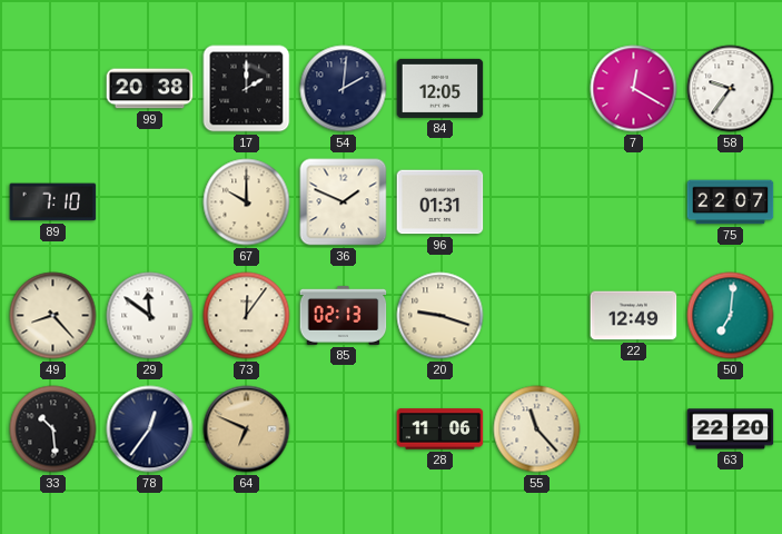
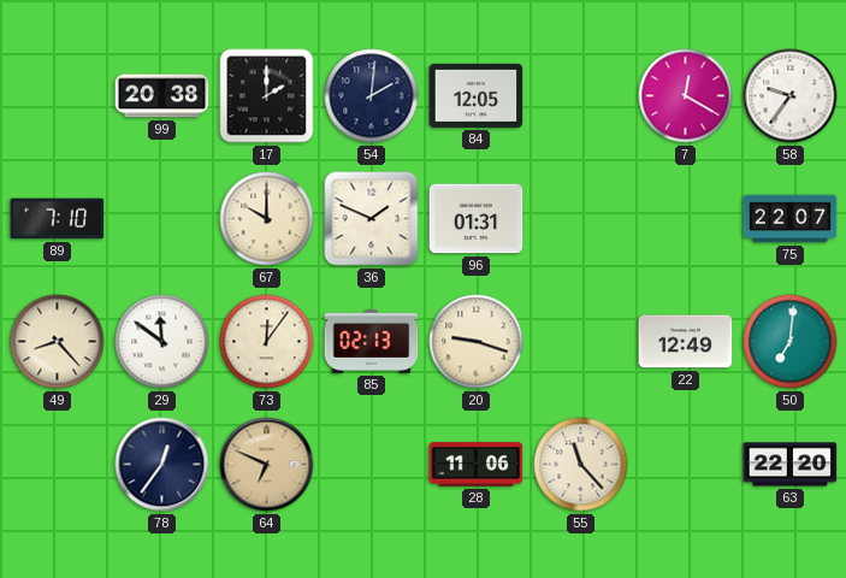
33: 10:29 -> none
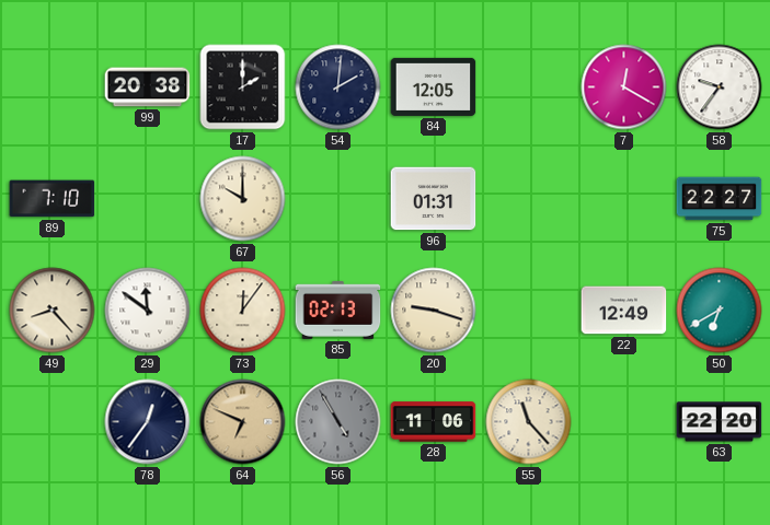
36: 1:49 -> none
75: 22:07 -> 22:27
50: 7:01 -> 6:40
56: none -> 4:55
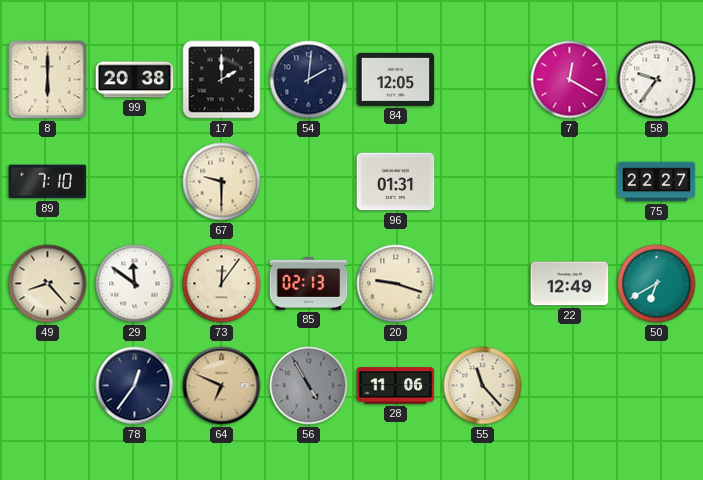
8: none -> 6:00
67: 10:00 -> 9:30
63: 22:20 -> none
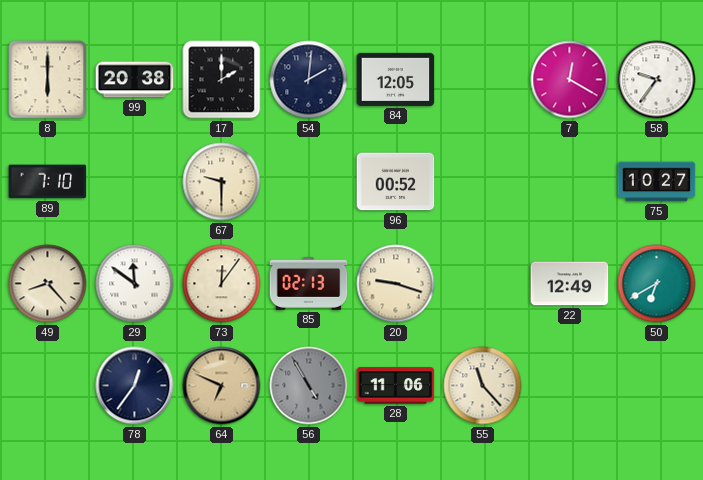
96: 01:31 -> 00:52
75: 22:27 -> 10:27
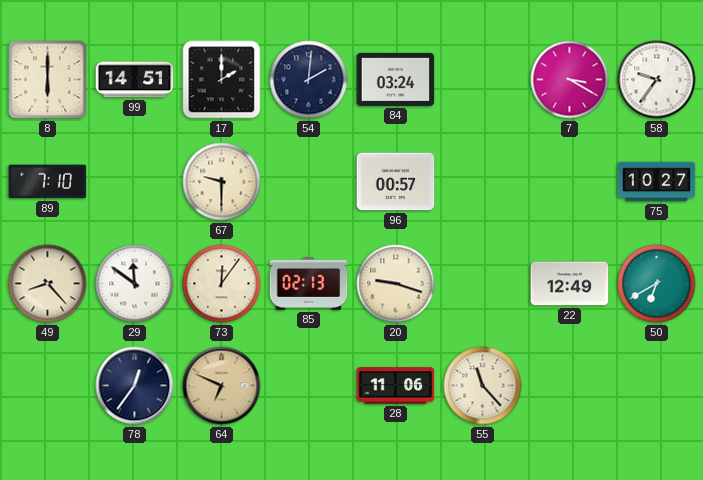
99: 20:38 -> 14:51
84: 12:05 -> 03:24
7: 12:20 -> 3:20
96: 00:52 -> 00:57
56: 4:55 -> none
